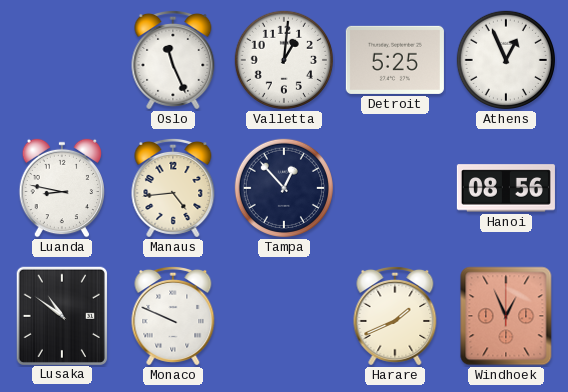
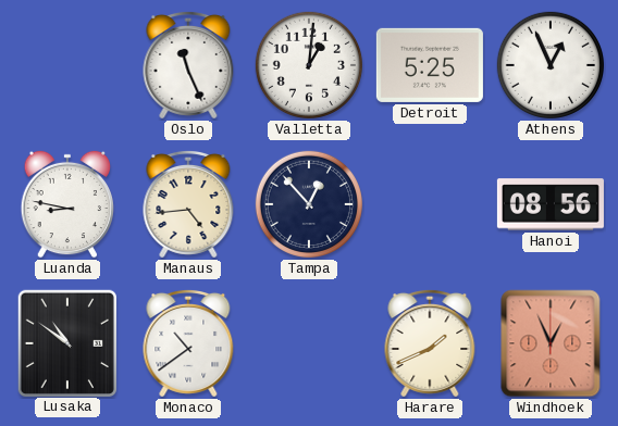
Monaco: 9:49 -> 10:39
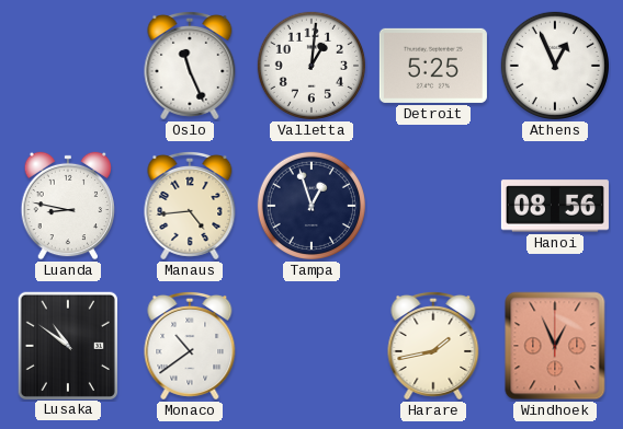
Tampa: 12:53 -> 12:57
Harare: 1:41 -> 1:43
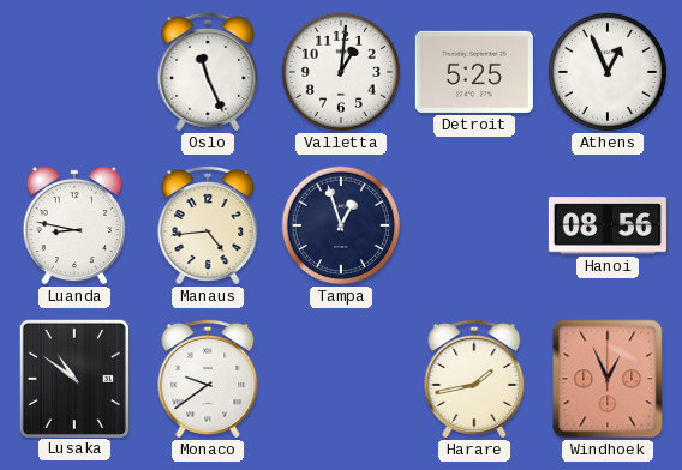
Monaco: 10:39 -> 9:39
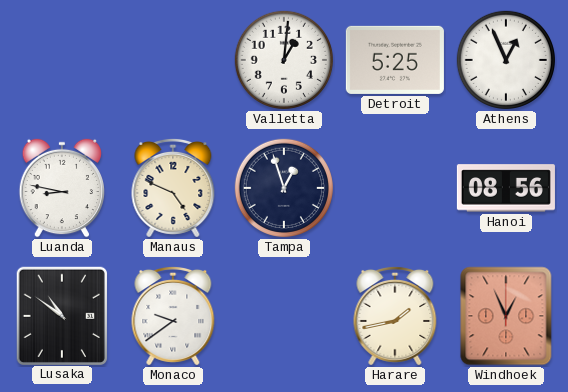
Oslo: 11:26 -> none
Manaus: 4:44 -> 4:49
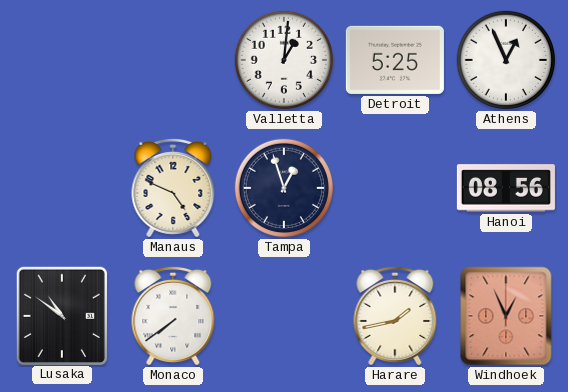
Luanda: 8:47 -> none
Monaco: 9:39 -> 7:39
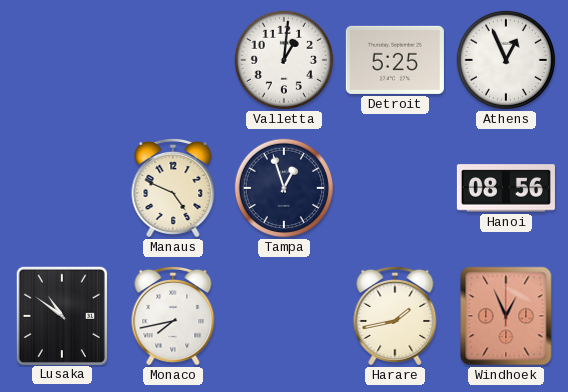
Monaco: 7:39 -> 7:43
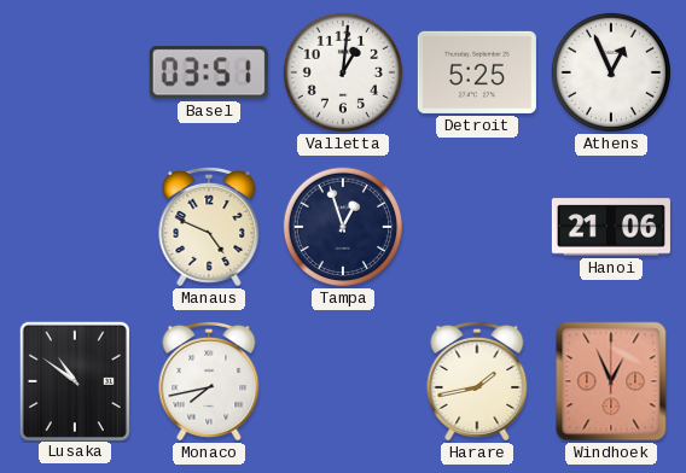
Basel: none -> 03:51
Hanoi: 08:56 -> 21:06
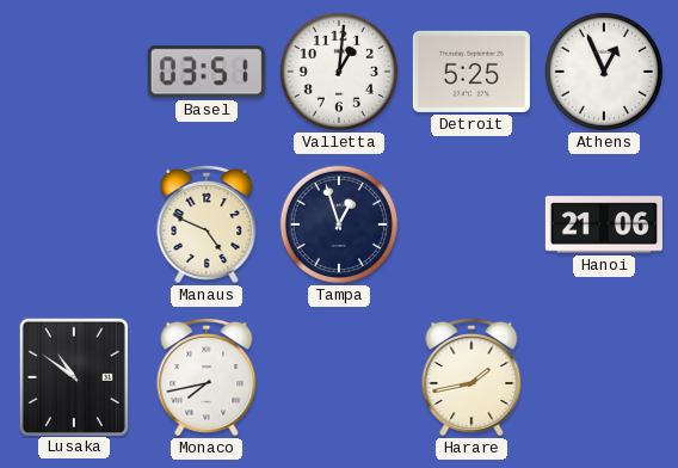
Windhoek: 12:56 -> none
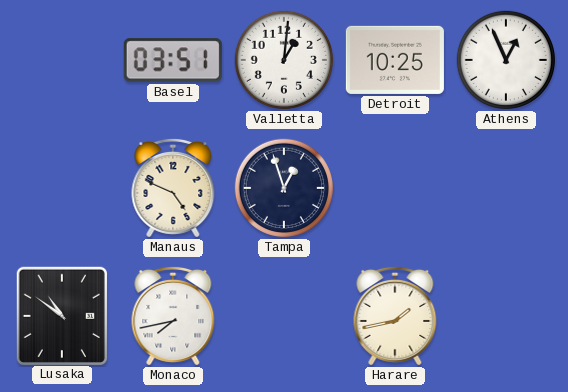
Detroit: 5:25 -> 10:25
Hanoi: 21:06 -> none
